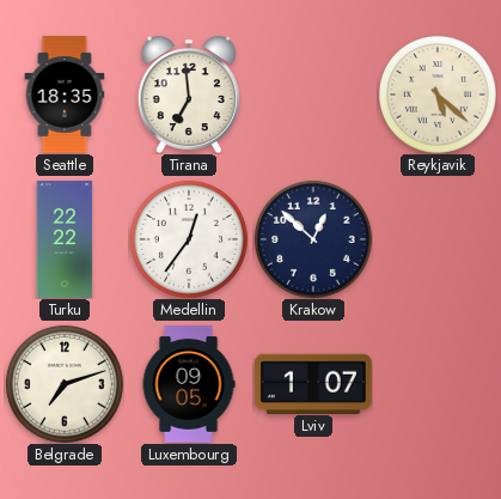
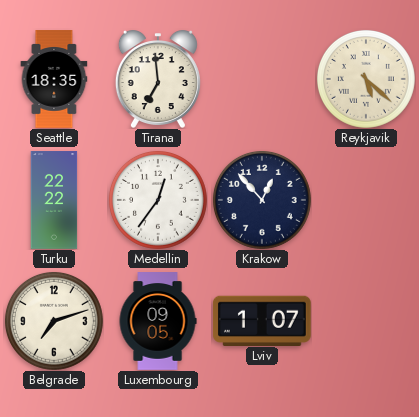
Krakow: 12:52 -> 12:53
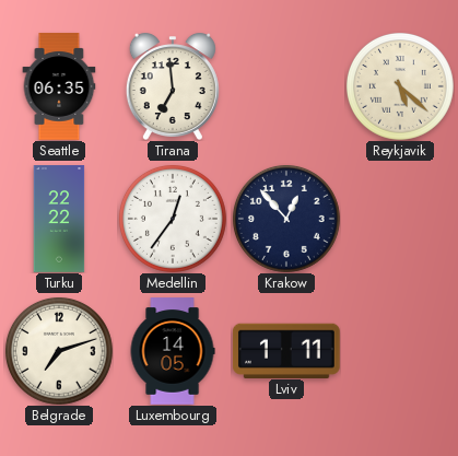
Seattle: 18:35 -> 06:35
Luxembourg: 09:05 -> 14:05
Lviv: 1:07 -> 1:11
